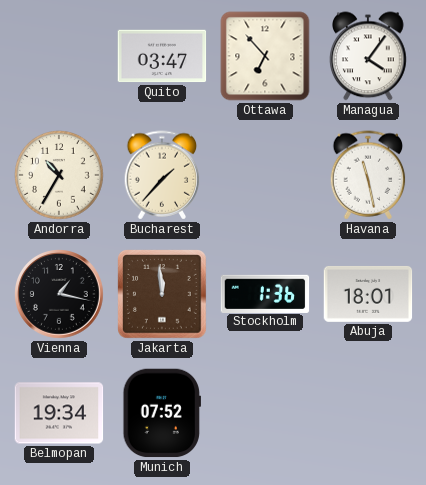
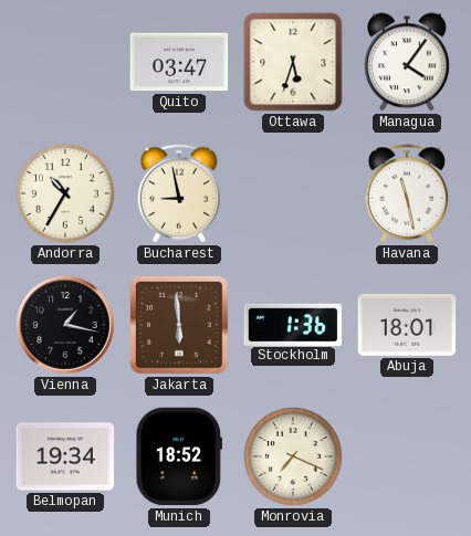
Ottawa: 6:53 -> 5:33
Bucharest: 1:37 -> 8:58
Jakarta: 11:59 -> 5:59
Munich: 07:52 -> 18:52
Monrovia: none -> 7:19
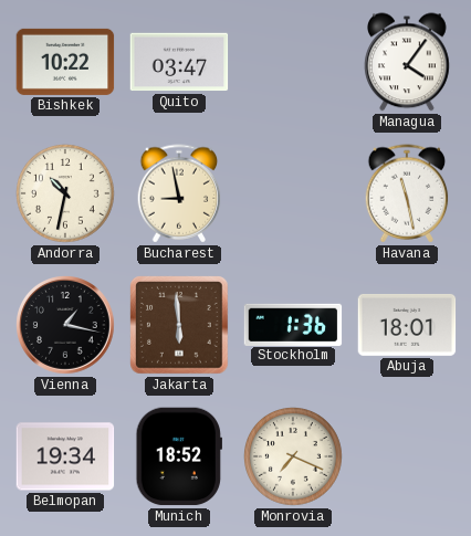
Bishkek: none -> 10:22
Ottawa: 5:33 -> none
Andorra: 10:35 -> 10:32
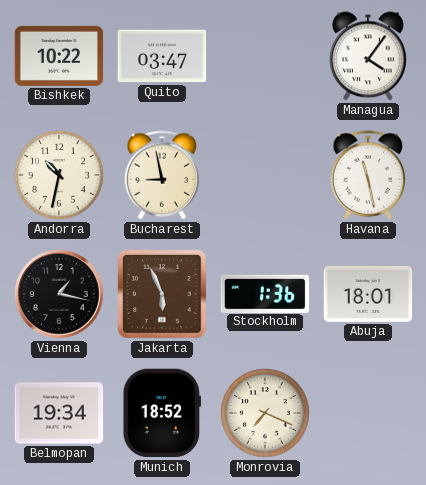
Jakarta: 5:59 -> 5:56
